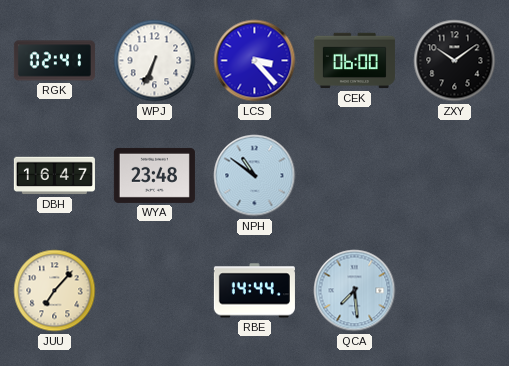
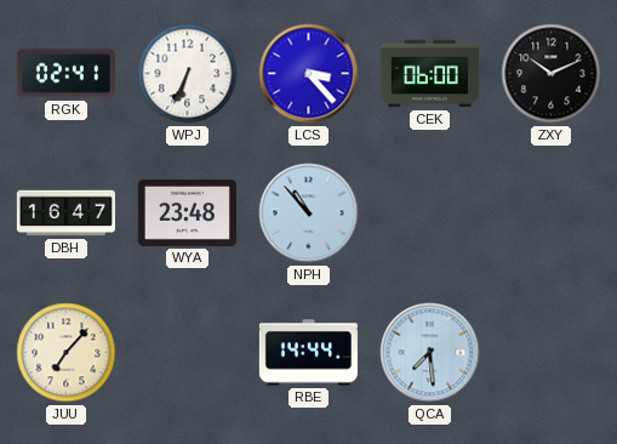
ZXY: 10:09 -> 10:11
NPH: 10:51 -> 10:53
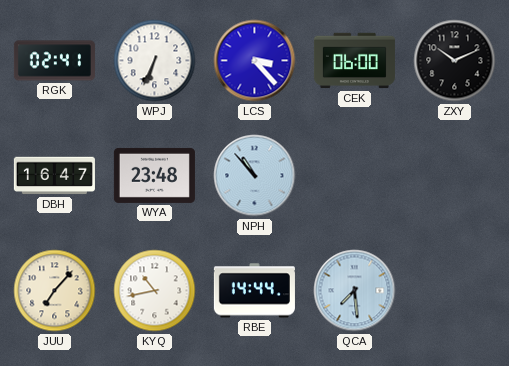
KYQ: none -> 10:43
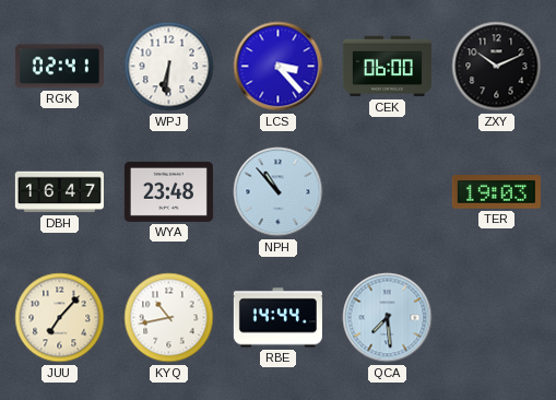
WPJ: 6:34 -> 6:31
TER: none -> 19:03
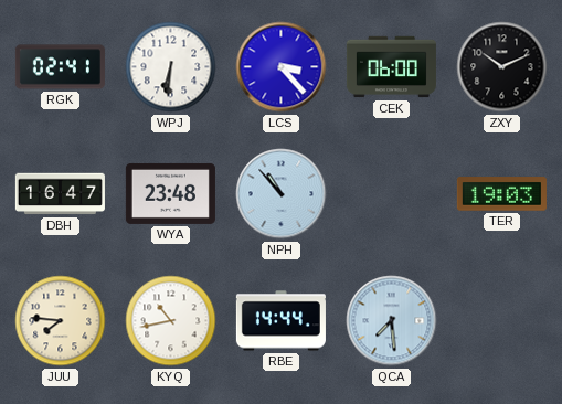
JUU: 7:07 -> 7:46
